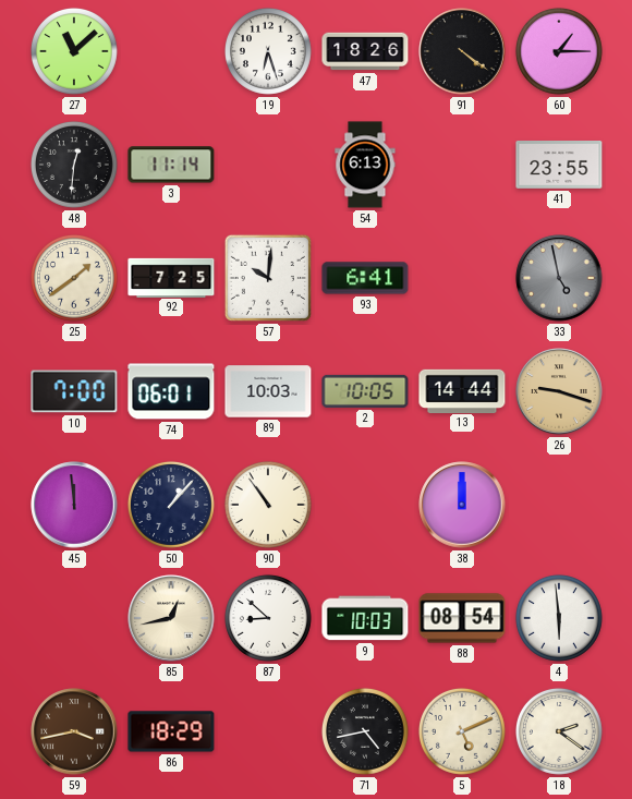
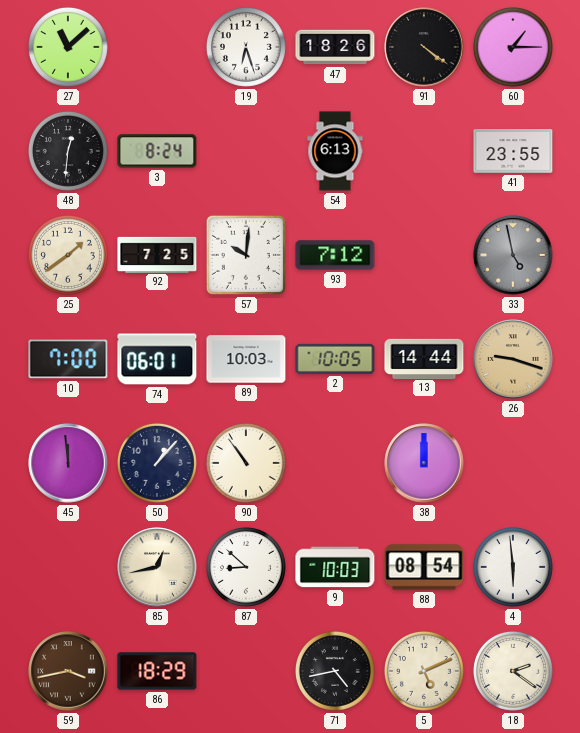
3: 11:14 -> 8:24
93: 6:41 -> 7:12
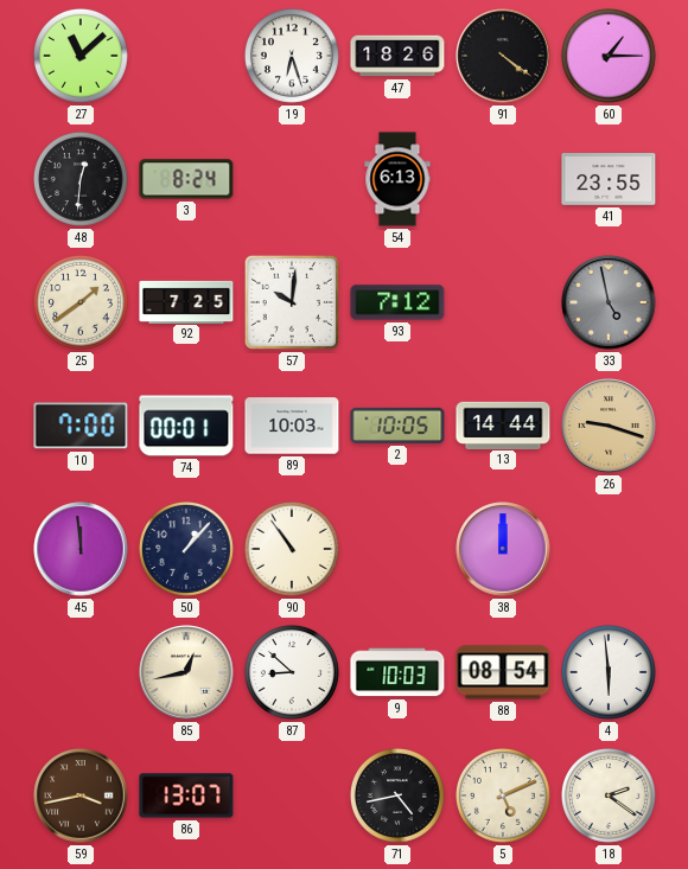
74: 06:01 -> 00:01
86: 18:29 -> 13:07
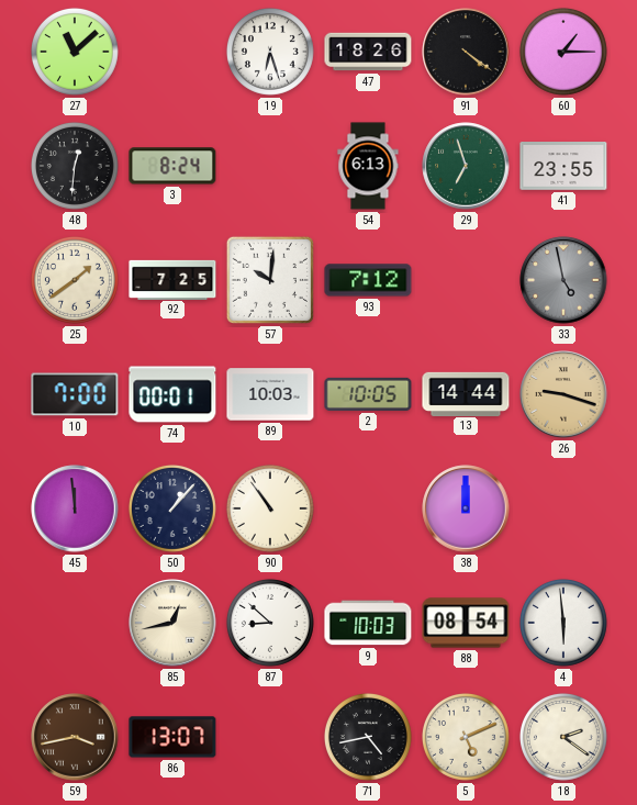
29: none -> 6:57
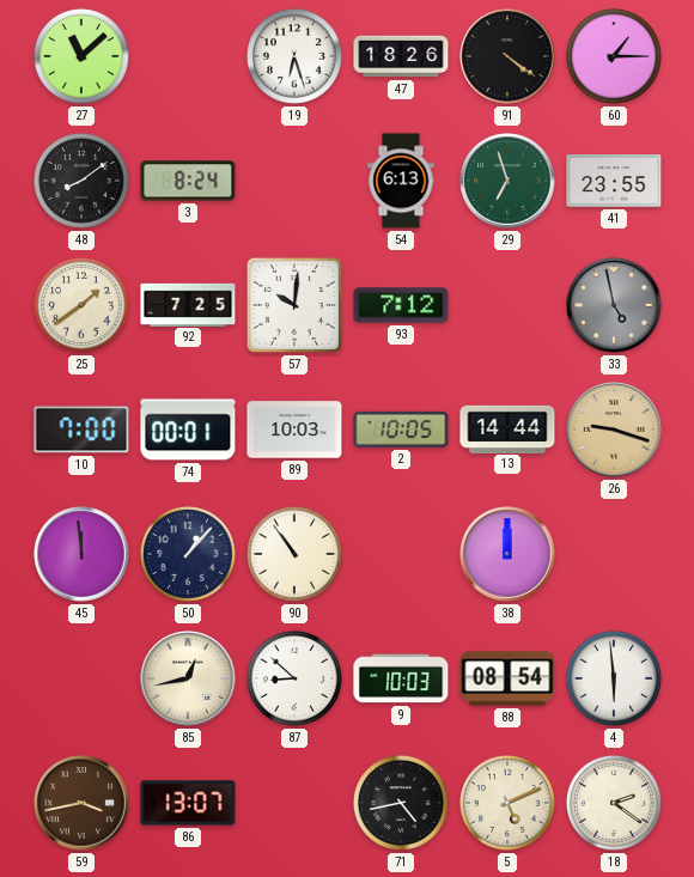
48: 12:31 -> 8:09
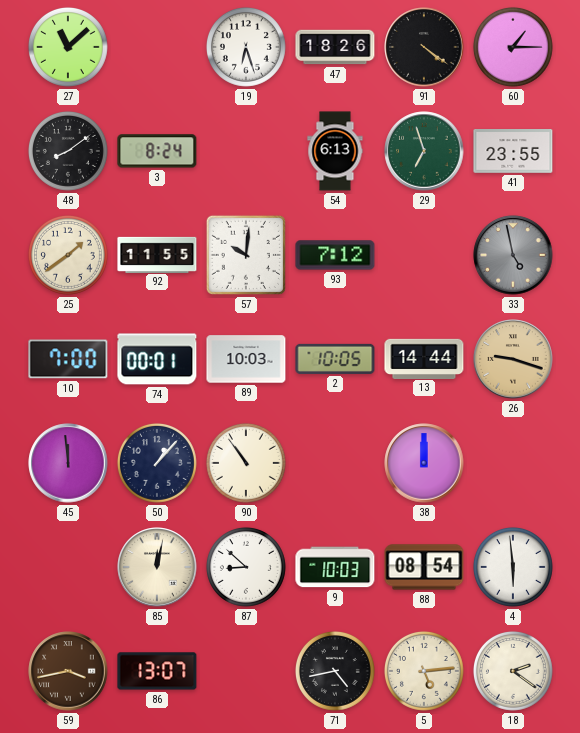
92: 7:25 -> 11:55
85: 12:43 -> 12:02
5: 5:11 -> 5:14
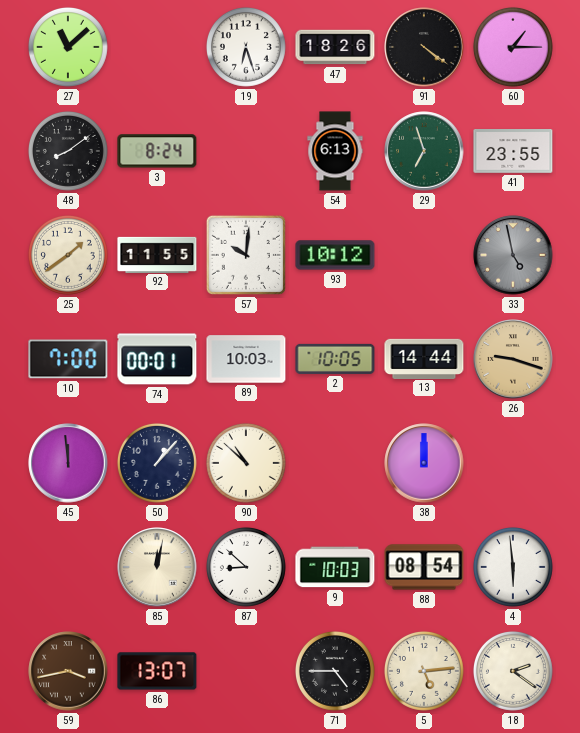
93: 7:12 -> 10:12
90: 10:54 -> 10:52
71: 4:43 -> 4:45
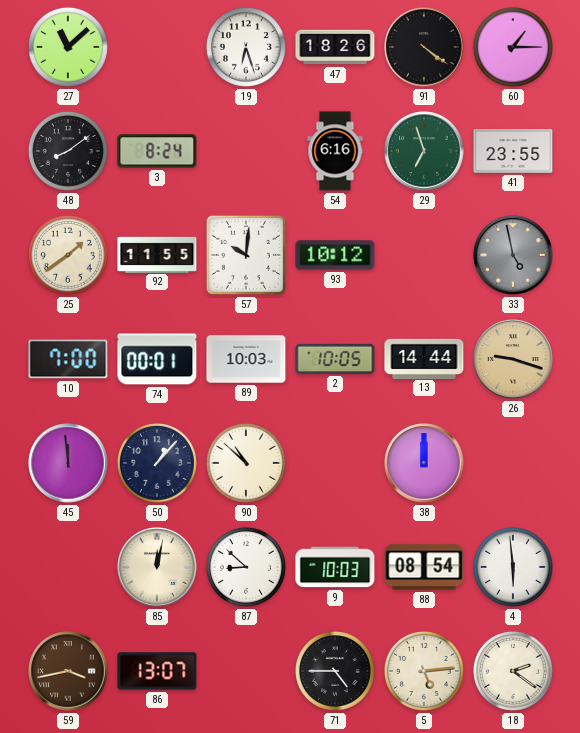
54: 6:13 -> 6:16
